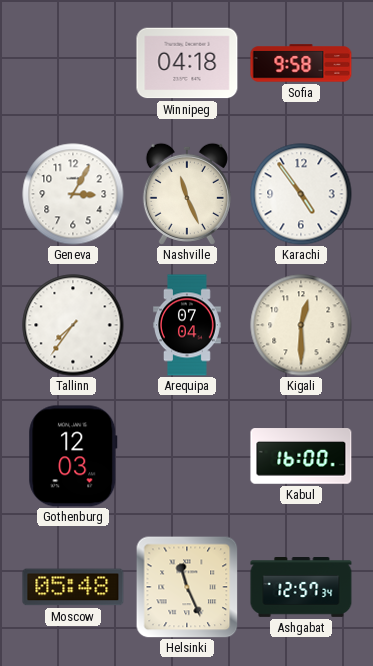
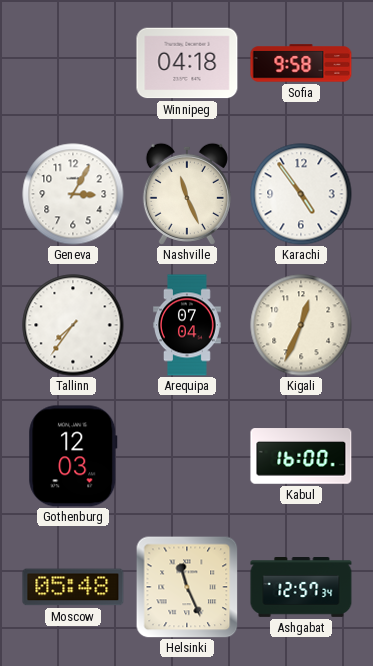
Kigali: 12:30 -> 12:34
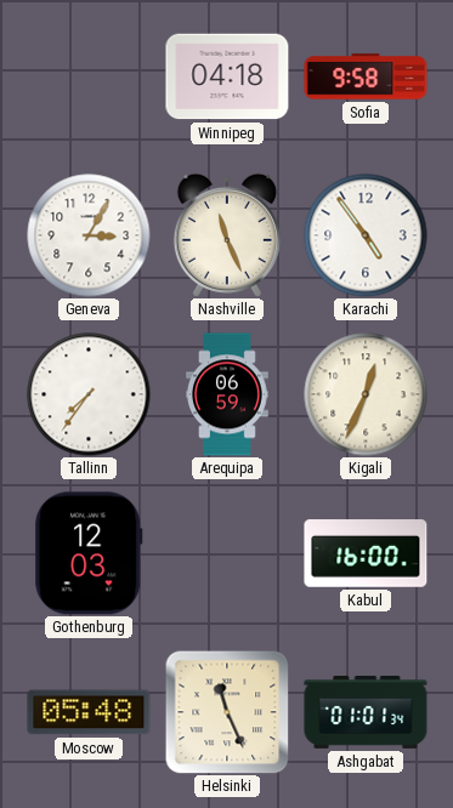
Arequipa: 07:04 -> 06:59
Ashgabat: 12:57 -> 01:01
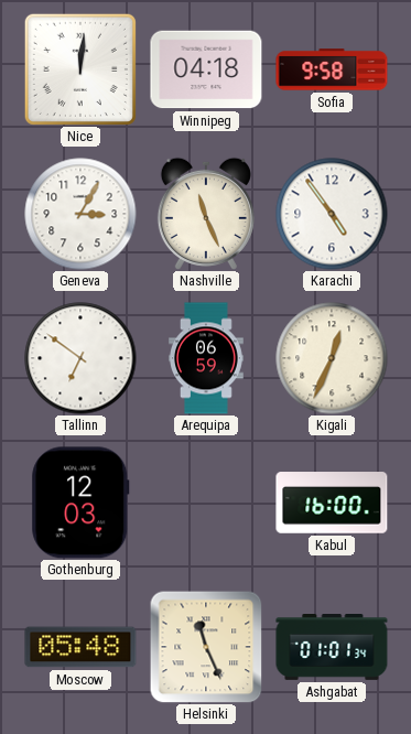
Nice: none -> 12:01
Tallinn: 7:36 -> 6:51
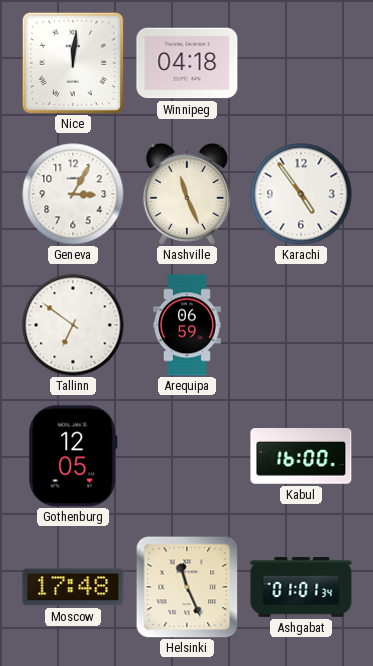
Sofia: 9:58 -> none
Kigali: 12:34 -> none
Gothenburg: 12:03 -> 12:05
Moscow: 05:48 -> 17:48
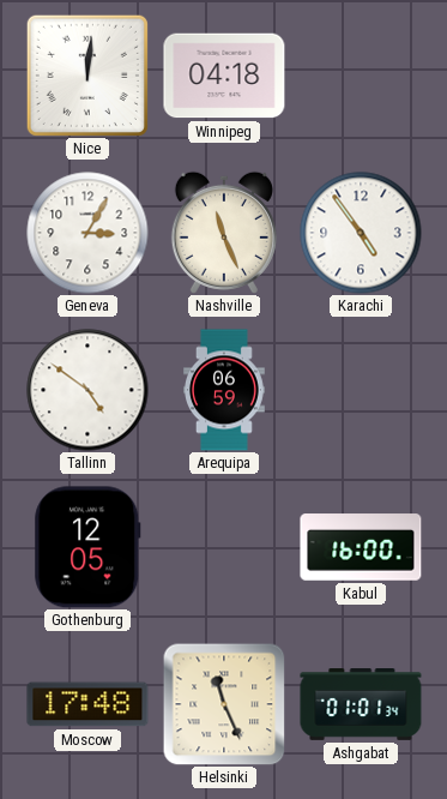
Tallinn: 6:51 -> 4:51
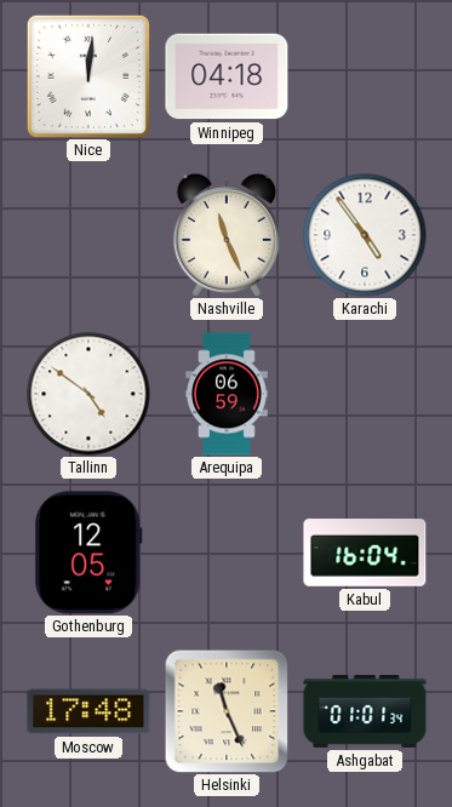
Geneva: 3:05 -> none
Kabul: 16:00 -> 16:04
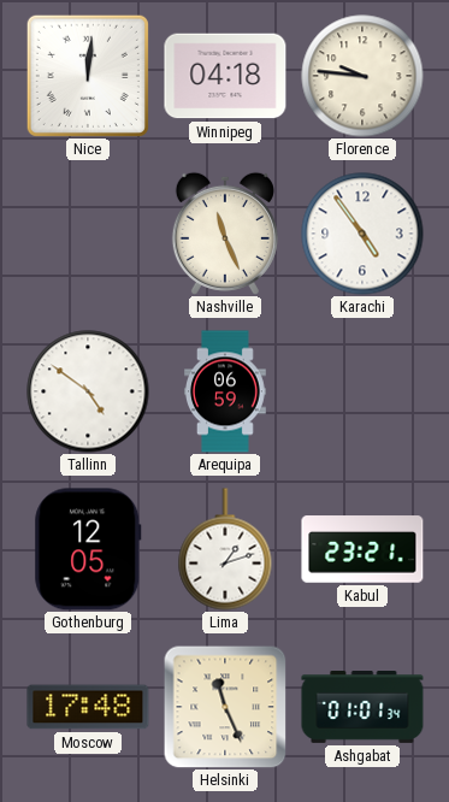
Florence: none -> 9:46
Lima: none -> 1:12
Kabul: 16:04 -> 23:21
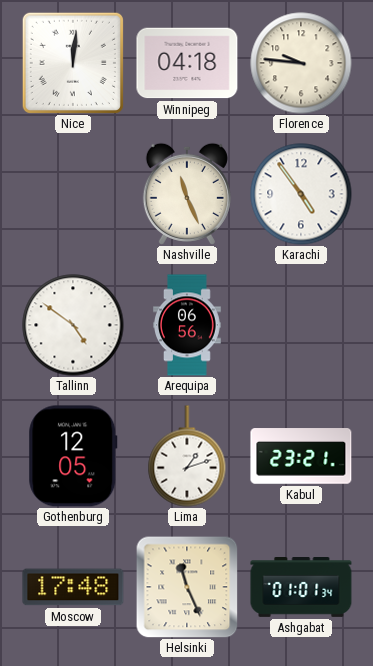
Arequipa: 06:59 -> 06:56
